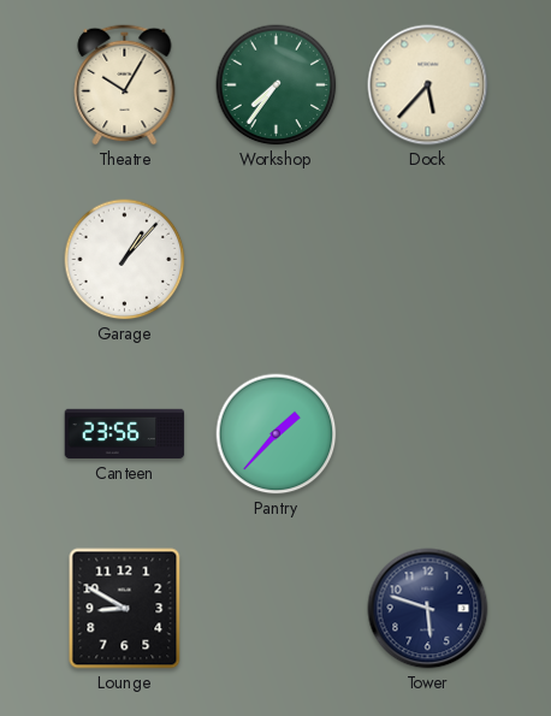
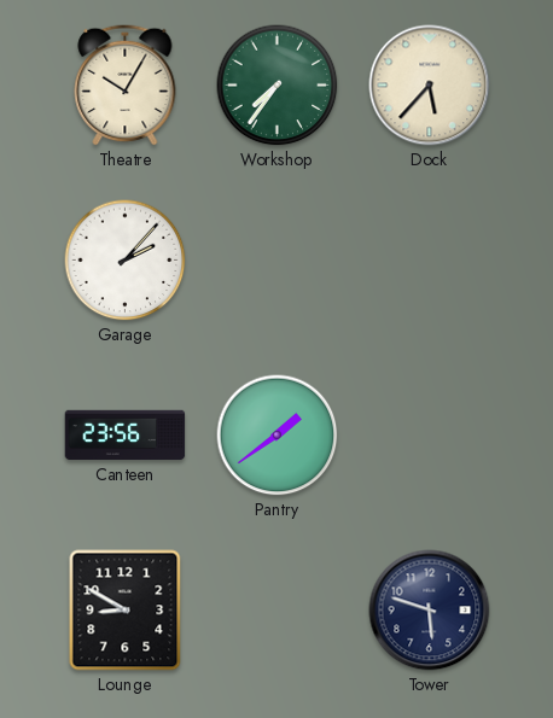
Garage: 1:07 -> 2:07
Pantry: 1:37 -> 1:39
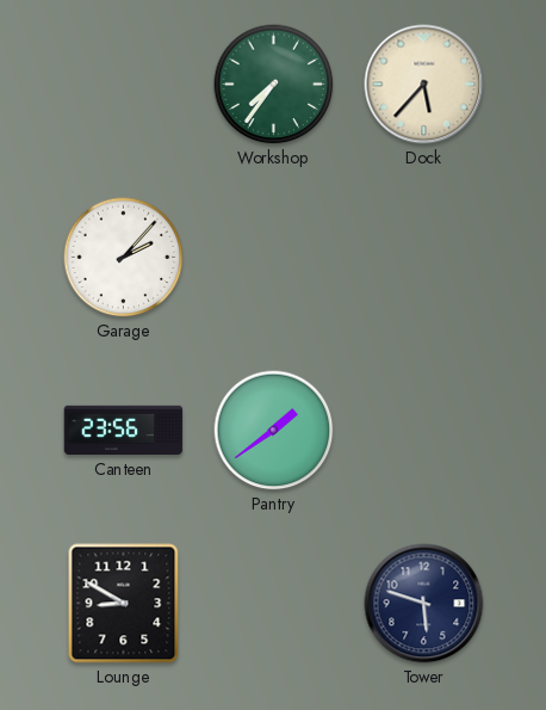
Theatre: 10:05 -> none
